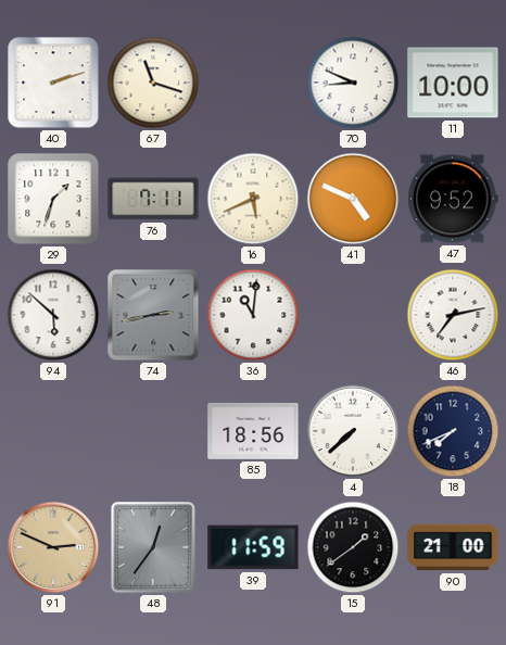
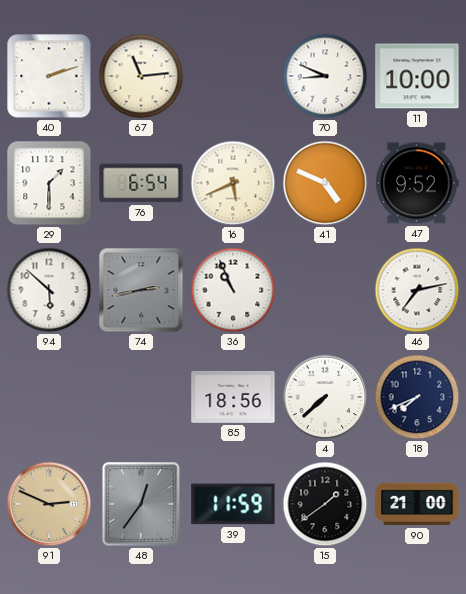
67: 11:18 -> 11:14
29: 1:33 -> 1:30
76: 7:11 -> 6:54
36: 11:01 -> 10:56
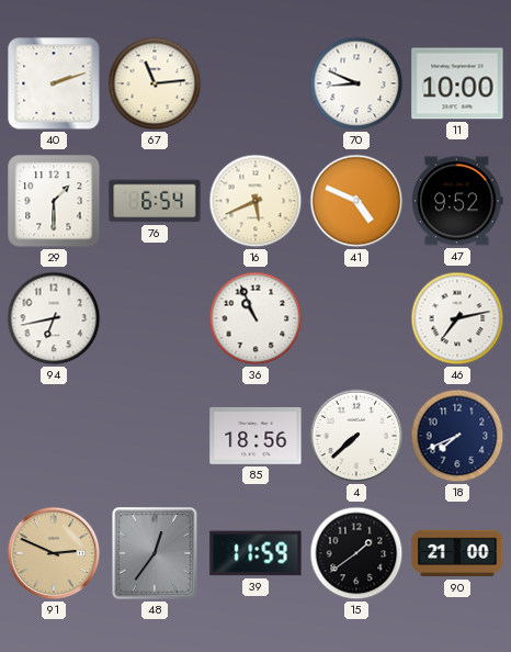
94: 5:52 -> 6:43
74: 2:43 -> none
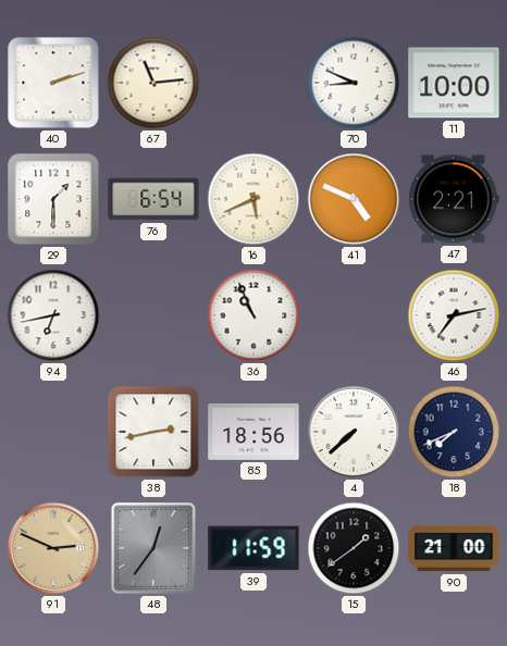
47: 9:52 -> 2:21
38: none -> 2:43
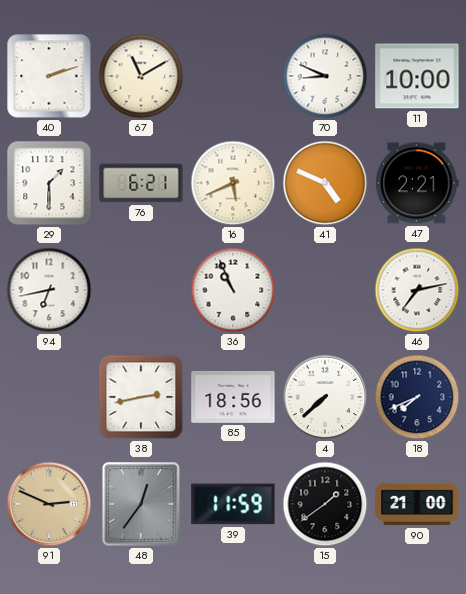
67: 11:14 -> 11:10
76: 6:54 -> 6:21
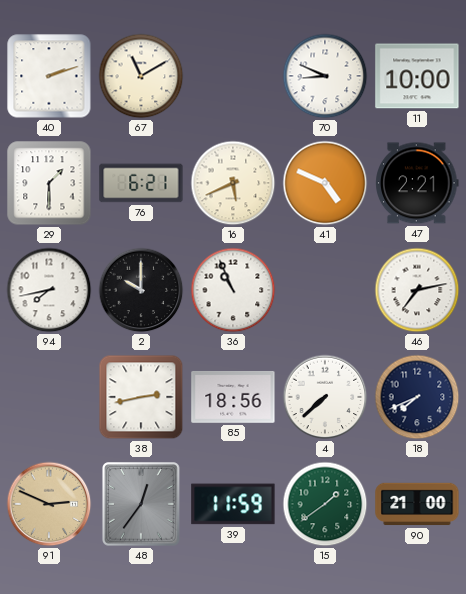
94: 6:43 -> 7:43
2: none -> 10:00
15 dial: black -> green
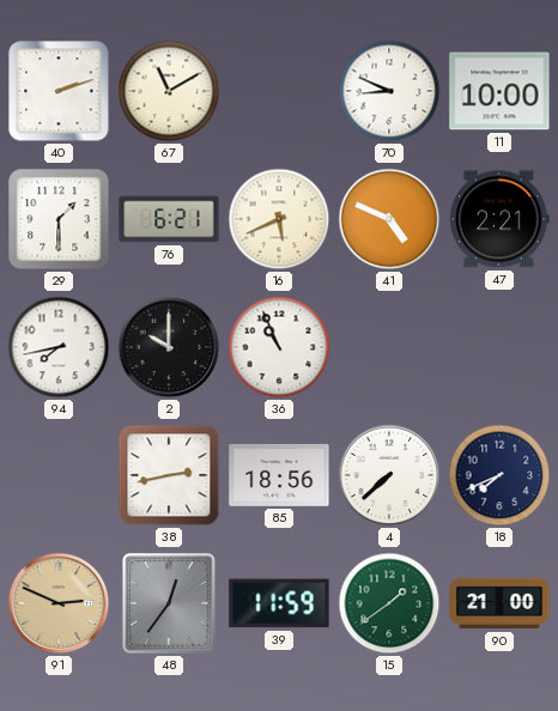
46: 7:13 -> none
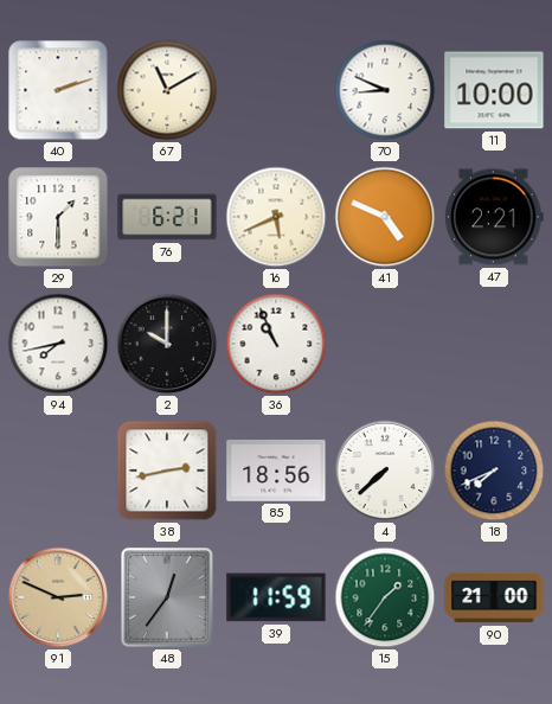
15: 1:39 -> 1:36
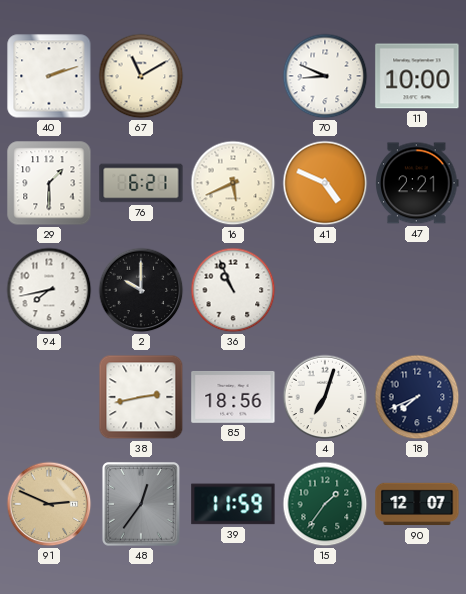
4: 7:38 -> 7:03
90: 21:00 -> 12:07
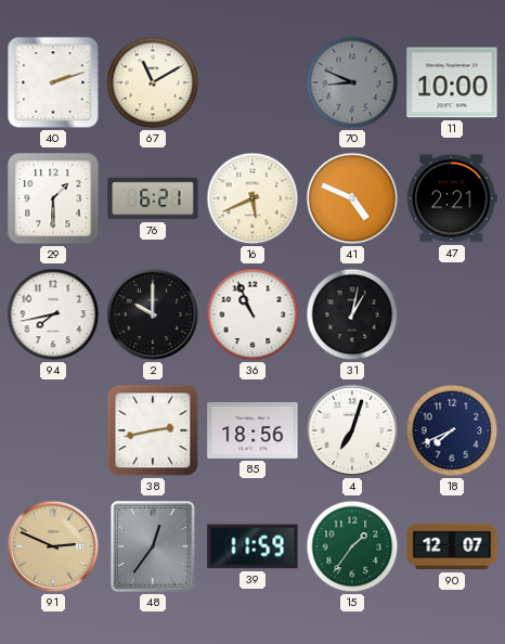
70 dial: white -> grey
31: none -> 1:02
